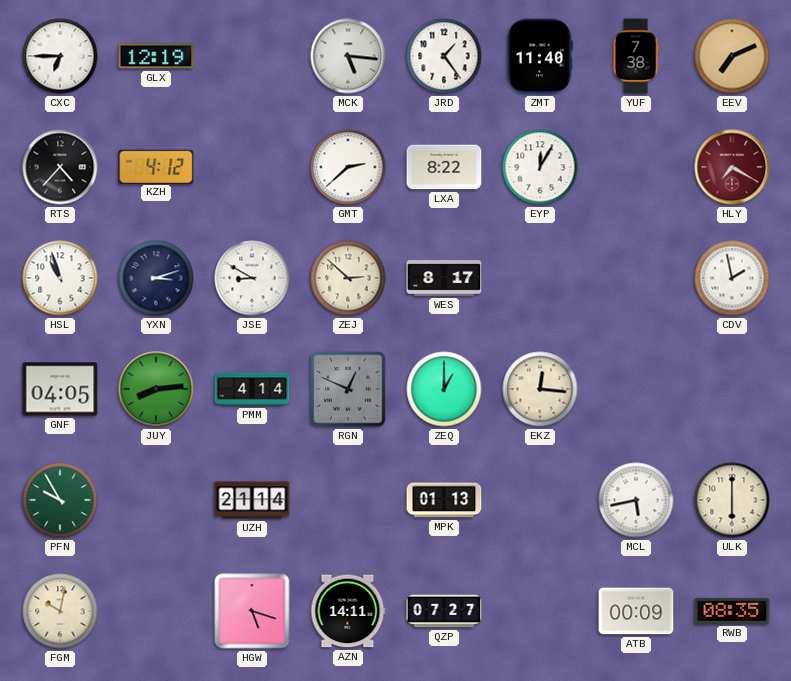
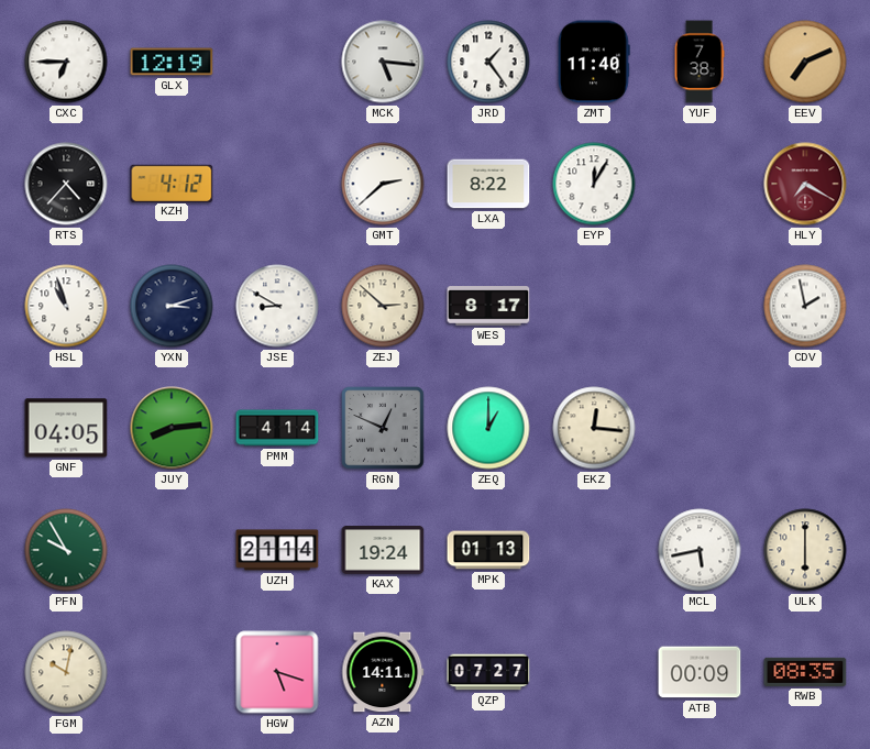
KAX: none -> 19:24
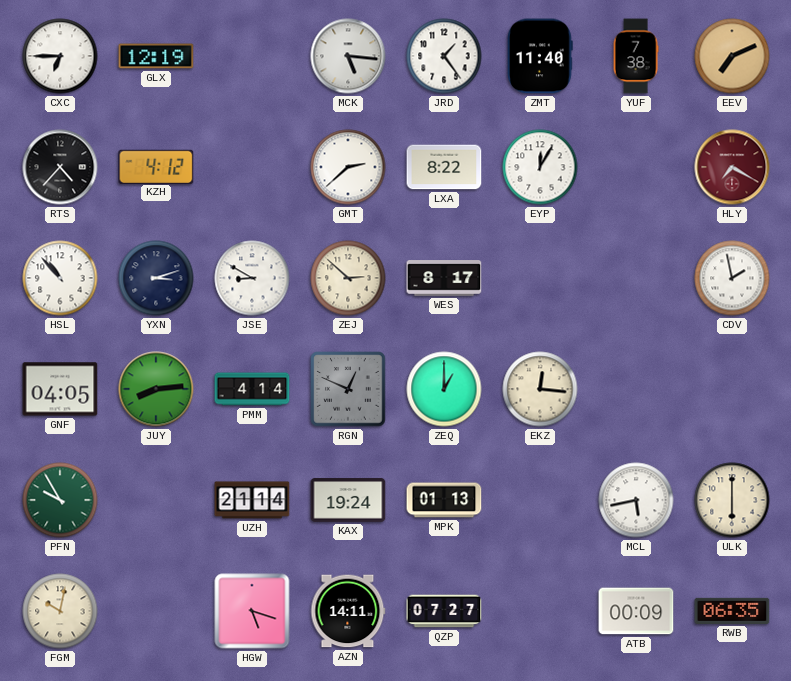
HSL: 10:57 -> 10:53
RWB: 08:35 -> 06:35
